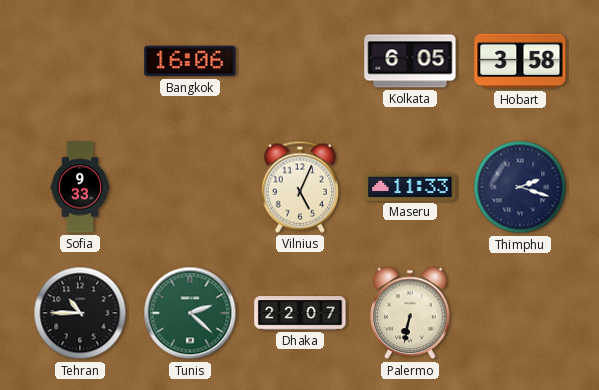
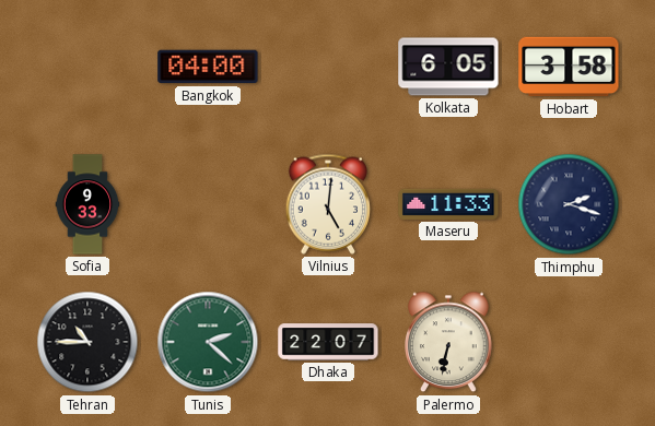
Bangkok: 16:06 -> 04:00
Vilnius: 5:04 -> 5:01
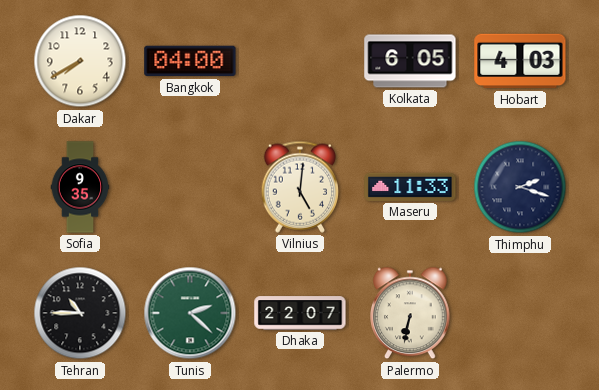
Dakar: none -> 7:40
Hobart: 3:58 -> 4:03
Sofia: 9:33 -> 9:35
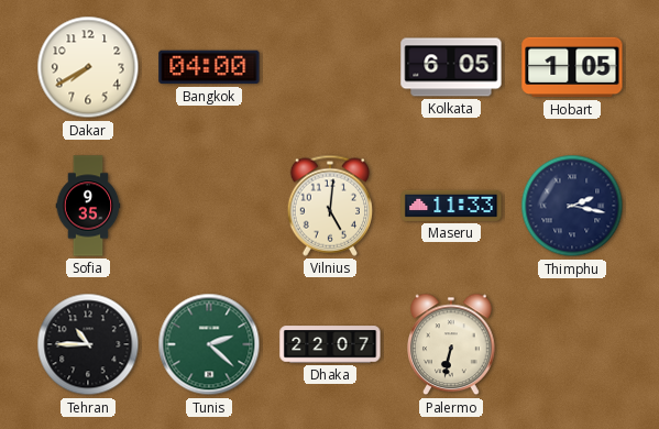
Hobart: 4:03 -> 1:05
Thimphu: 2:18 -> 2:17
